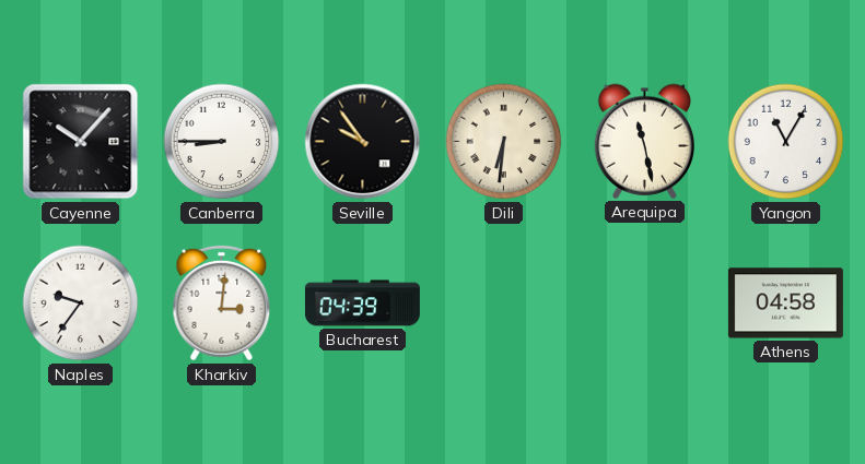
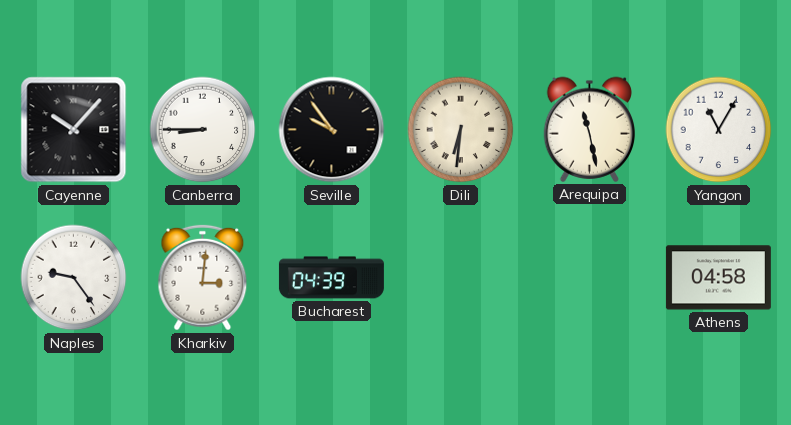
Naples: 9:36 -> 9:24
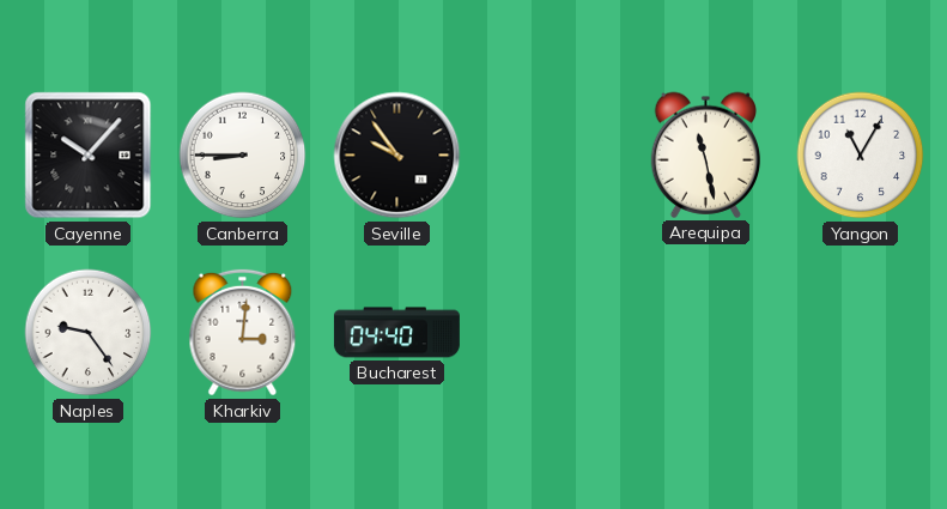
Dili: 6:31 -> none
Bucharest: 04:39 -> 04:40
Athens: 04:58 -> none
